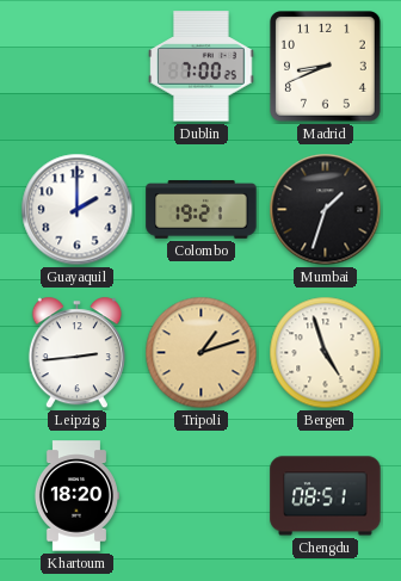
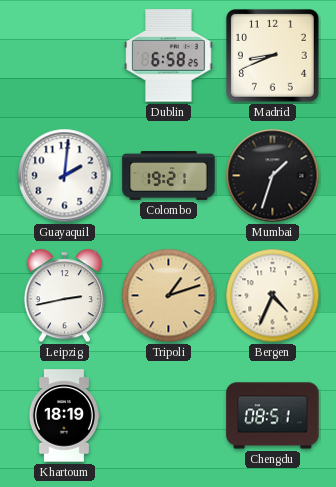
Dublin: 7:00 -> 6:58
Guayaquil: 2:00 -> 2:01
Leipzig: 2:44 -> 2:43
Bergen: 4:57 -> 4:34
Khartoum: 18:20 -> 18:19
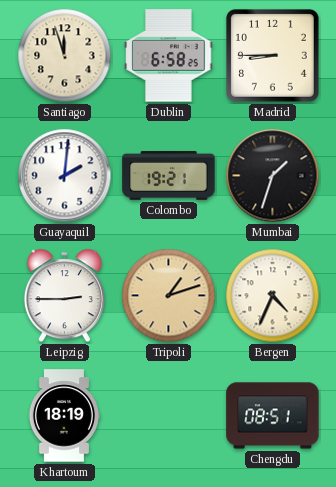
Santiago: none -> 11:57
Madrid: 8:41 -> 8:45
Leipzig: 2:43 -> 2:45
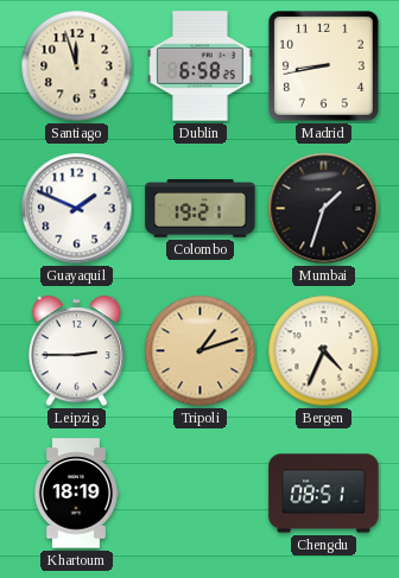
Madrid: 8:45 -> 8:43
Guayaquil: 2:01 -> 1:49
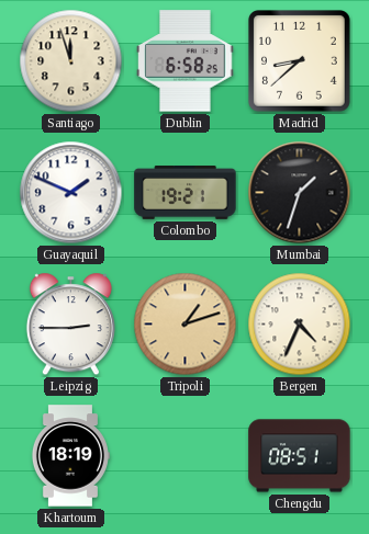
Madrid: 8:43 -> 8:38
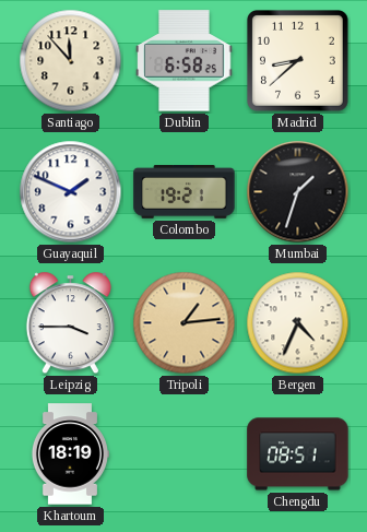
Santiago: 11:57 -> 11:53
Leipzig: 2:45 -> 3:45
Tripoli: 1:12 -> 1:14
